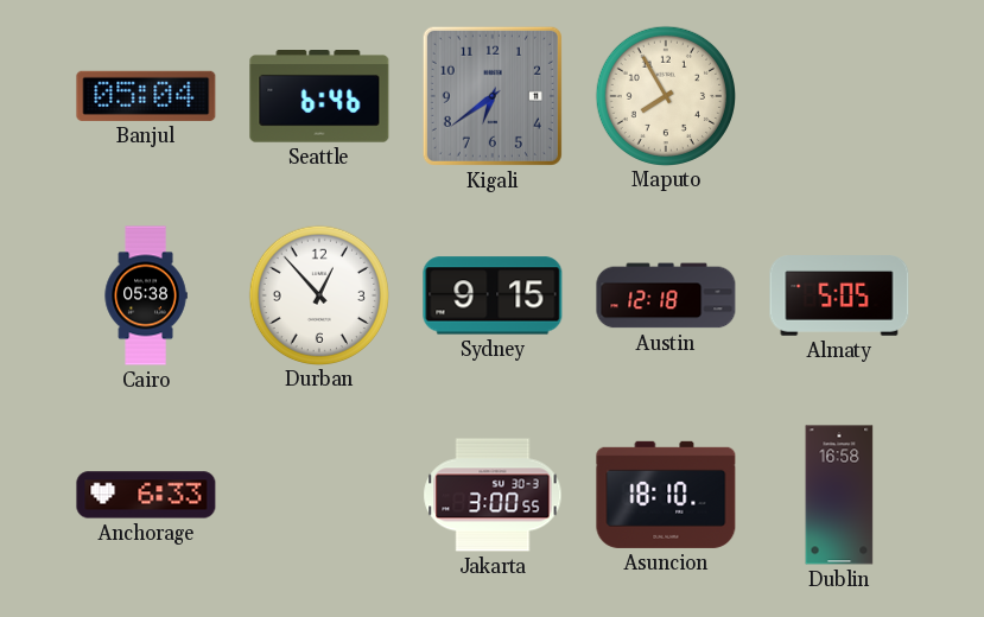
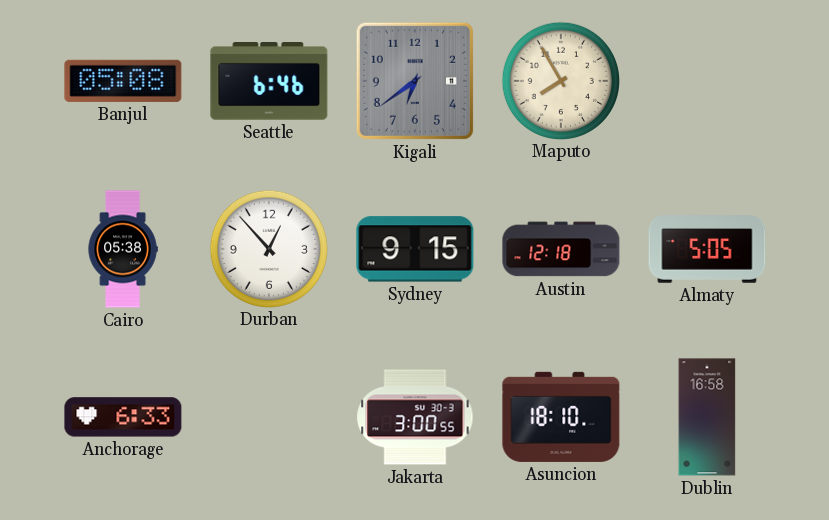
Banjul: 05:04 -> 05:08
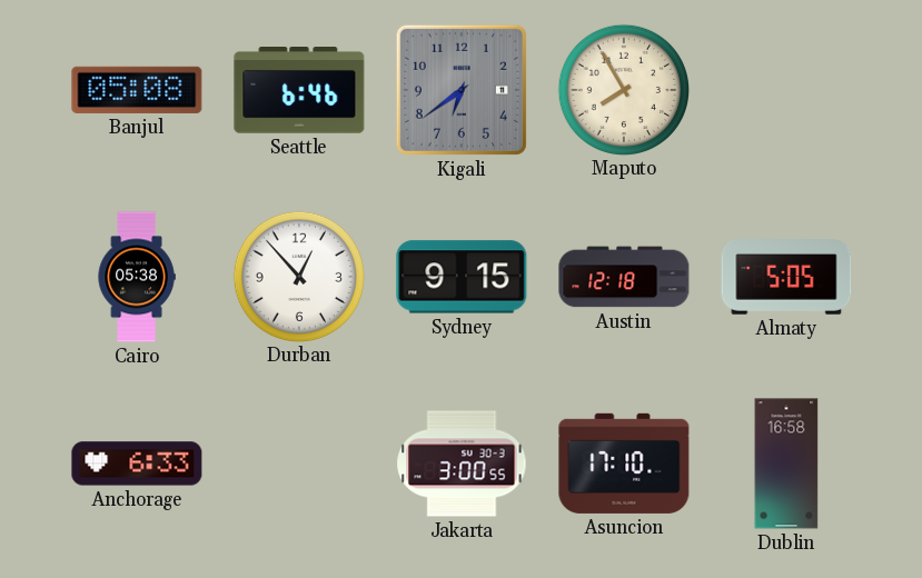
Asuncion: 18:10 -> 17:10
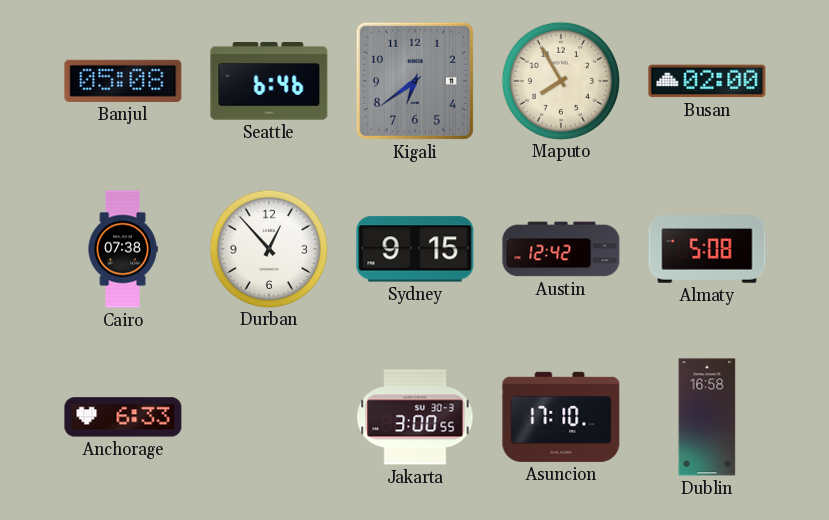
Busan: none -> 02:00
Cairo: 05:38 -> 07:38
Austin: 12:18 -> 12:42
Almaty: 5:05 -> 5:08
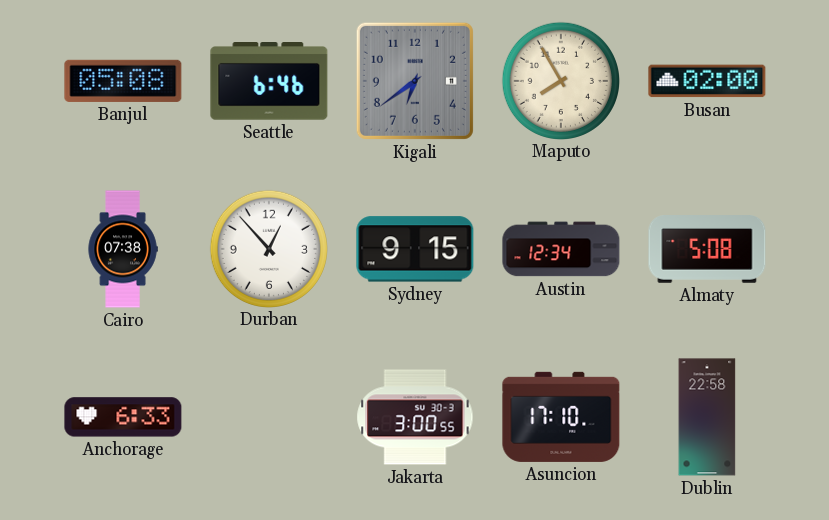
Austin: 12:42 -> 12:34
Dublin: 16:58 -> 22:58
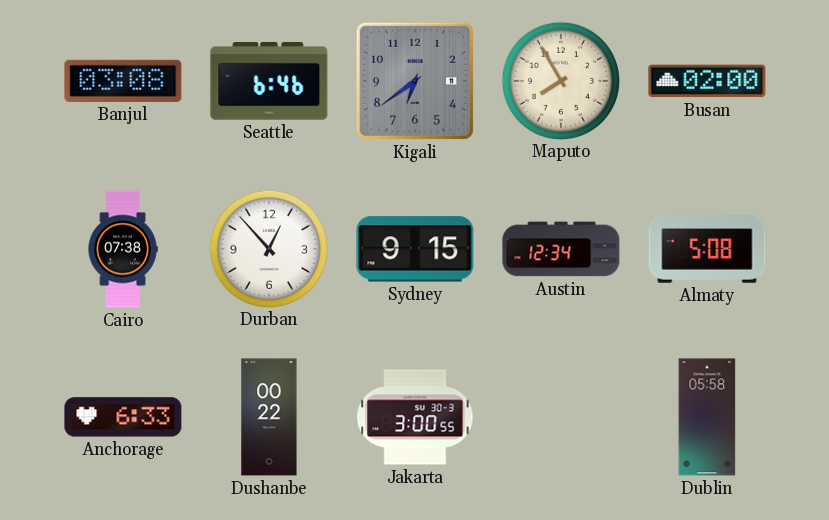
Banjul: 05:08 -> 03:08
Dushanbe: none -> 00:22
Asuncion: 17:10 -> none
Dublin: 22:58 -> 05:58
